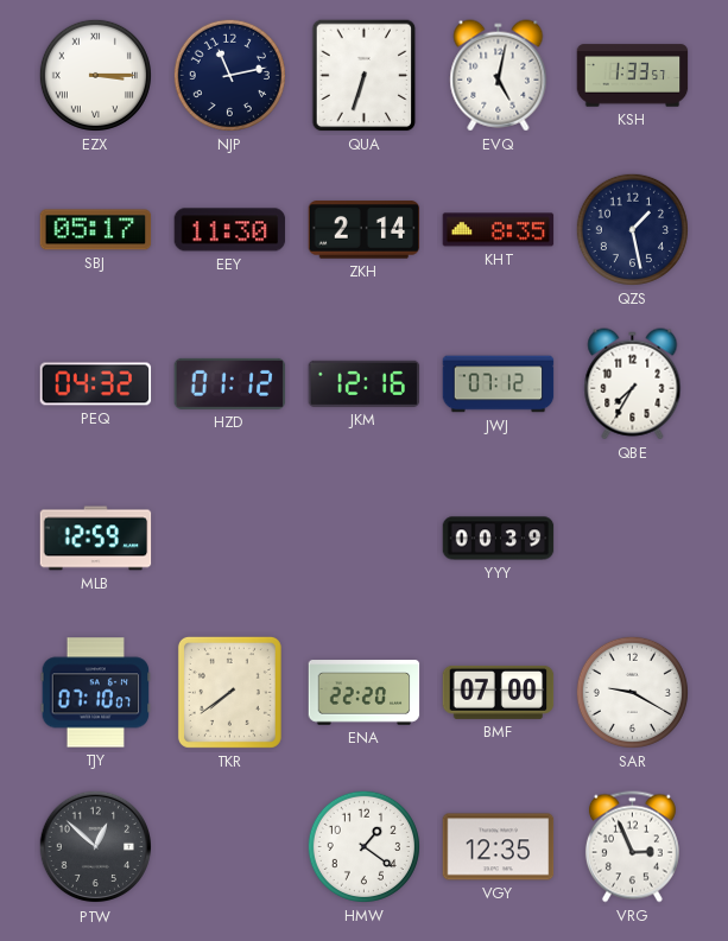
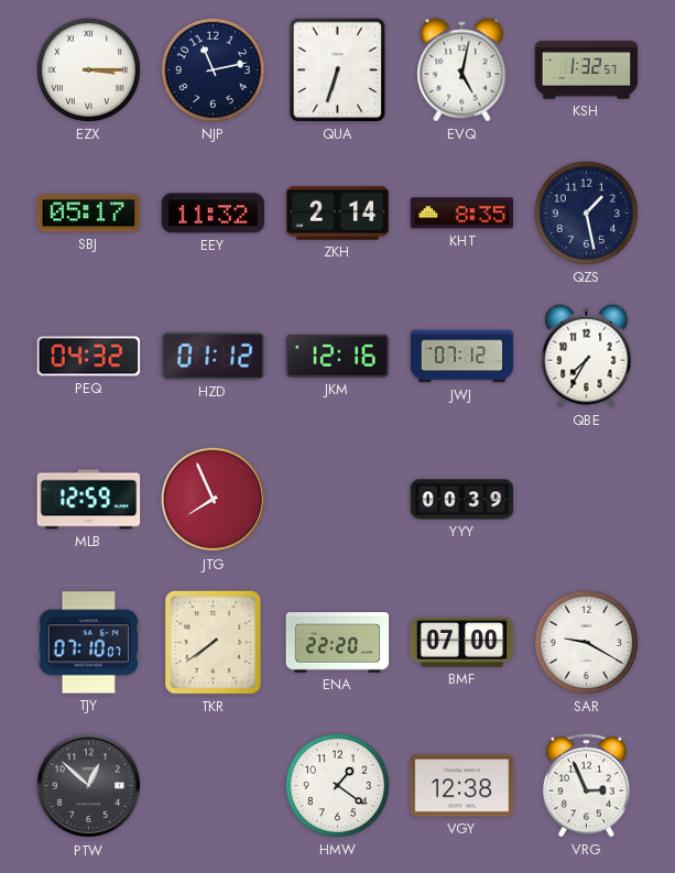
KSH: 1:33 -> 1:32
EEY: 11:30 -> 11:32
JTG: none -> 7:56
VGY: 12:35 -> 12:38
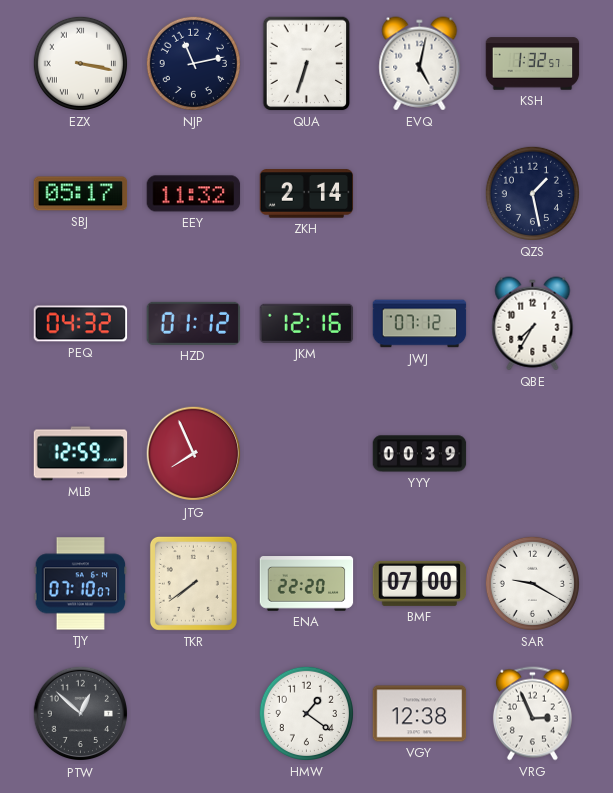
EZX: 3:15 -> 3:17
KHT: 8:35 -> none
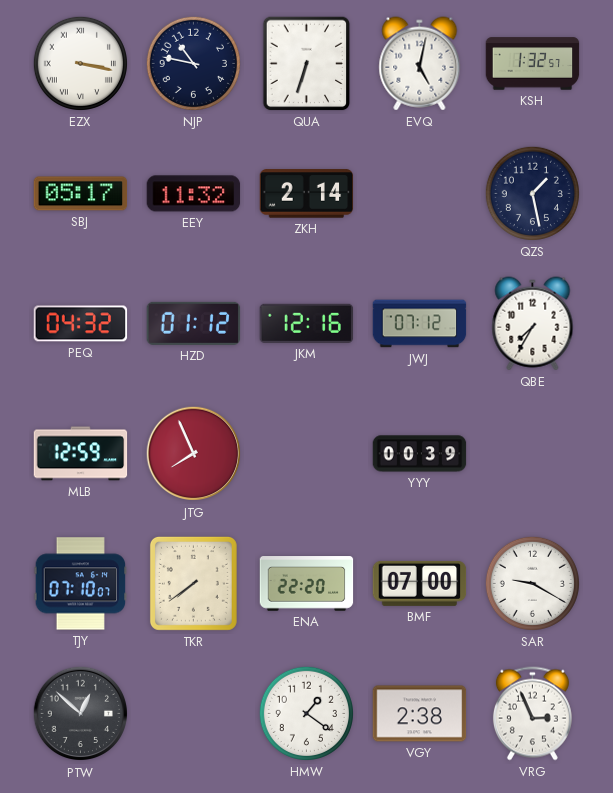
NJP: 11:13 -> 10:47
VGY: 12:38 -> 2:38
